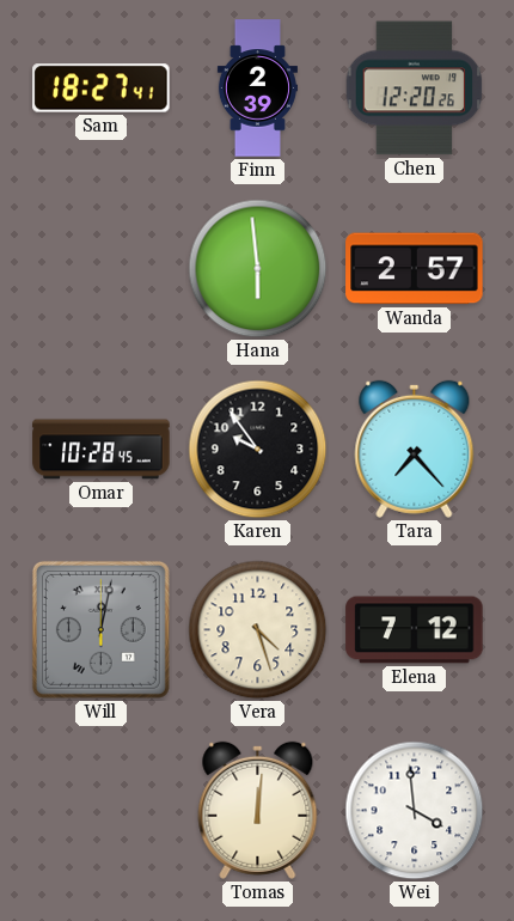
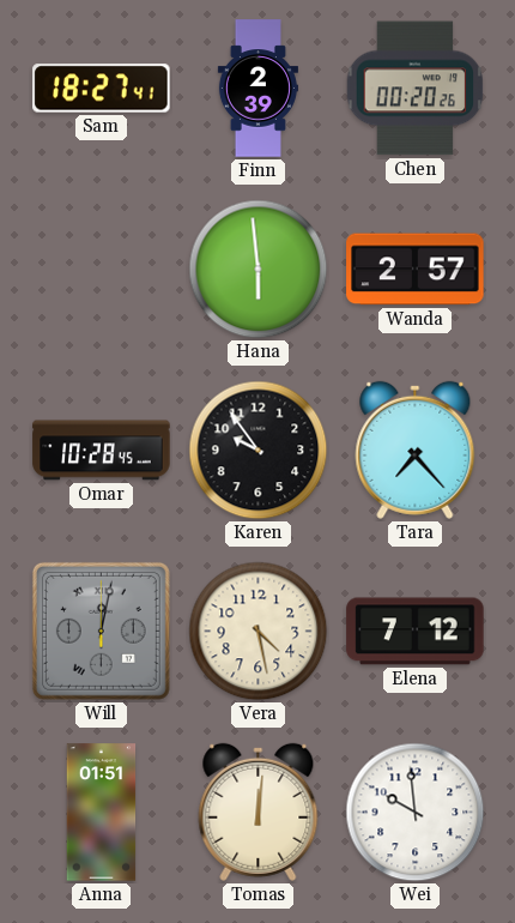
Chen: 12:20 -> 00:20
Vera: 4:27 -> 4:28
Anna: none -> 01:51
Wei: 3:59 -> 9:59
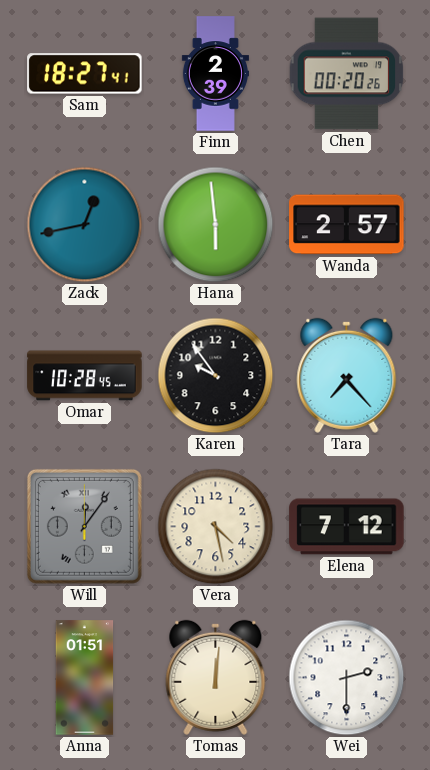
Zack: none -> 12:43
Will: 12:02 -> 12:06
Wei: 9:59 -> 2:30
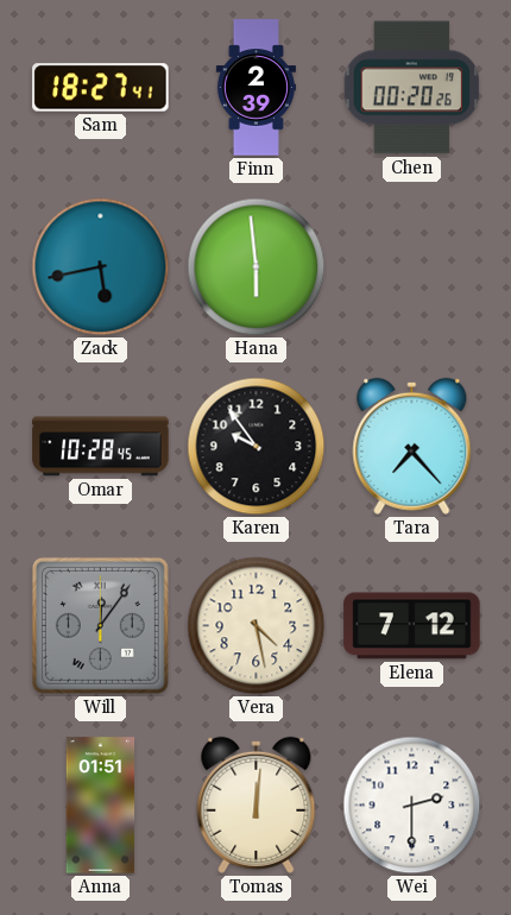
Zack: 12:43 -> 5:43
Wanda: 2:57 -> none
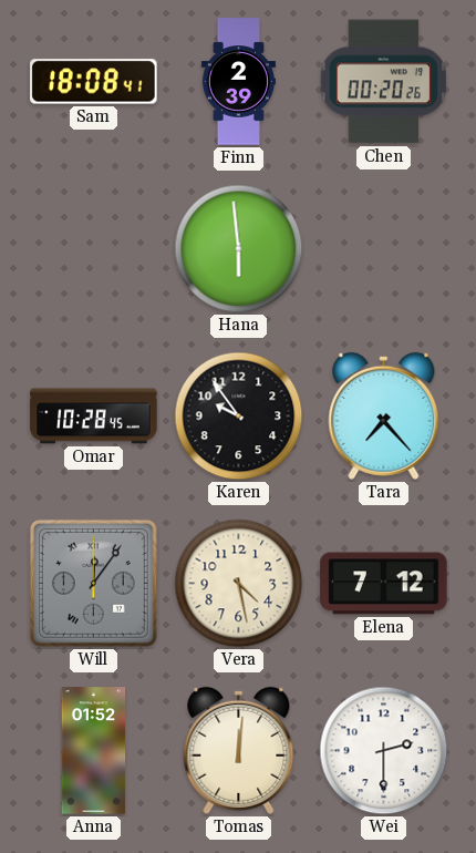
Sam: 18:27 -> 18:08
Zack: 5:43 -> none
Anna: 01:51 -> 01:52
